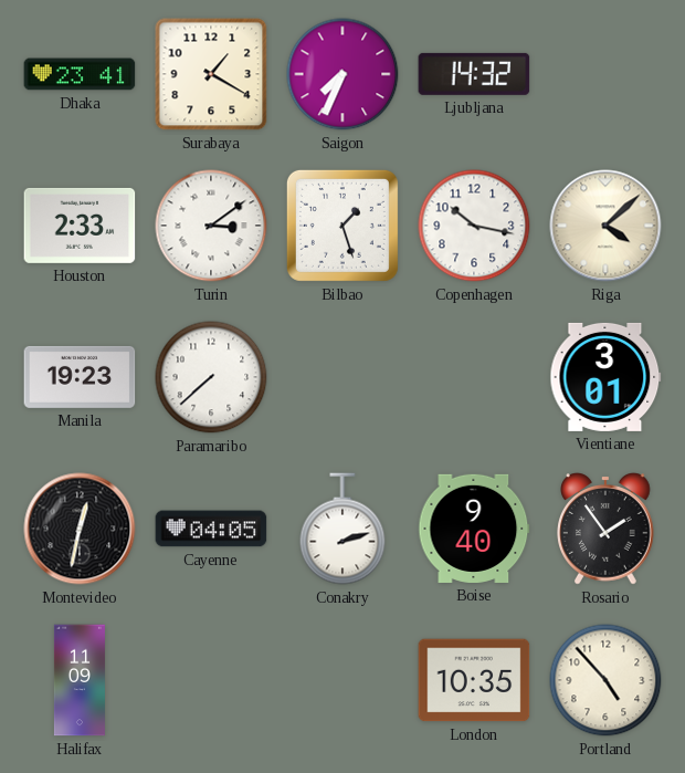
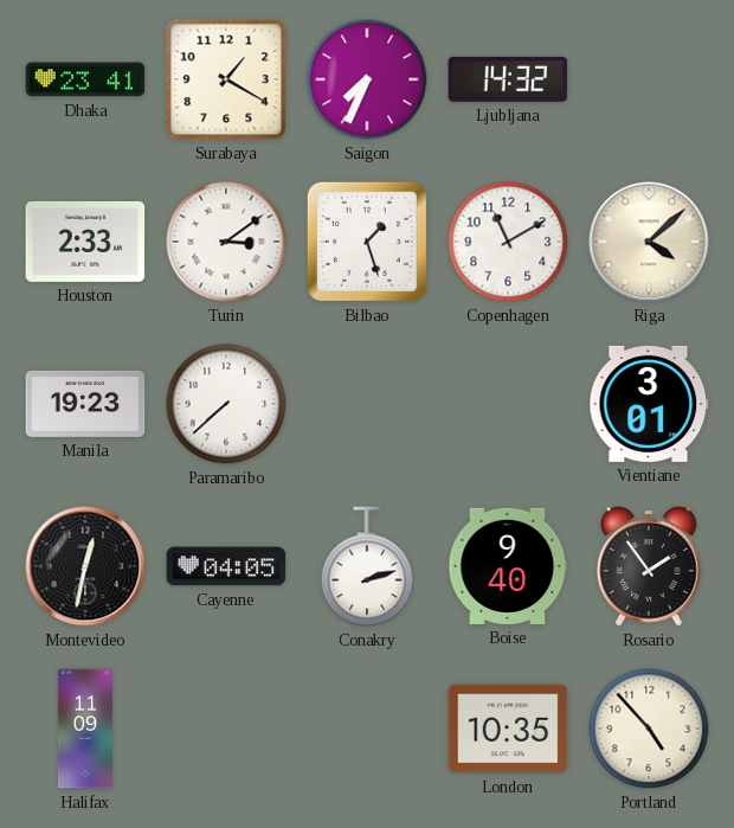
Copenhagen: 10:17 -> 11:10
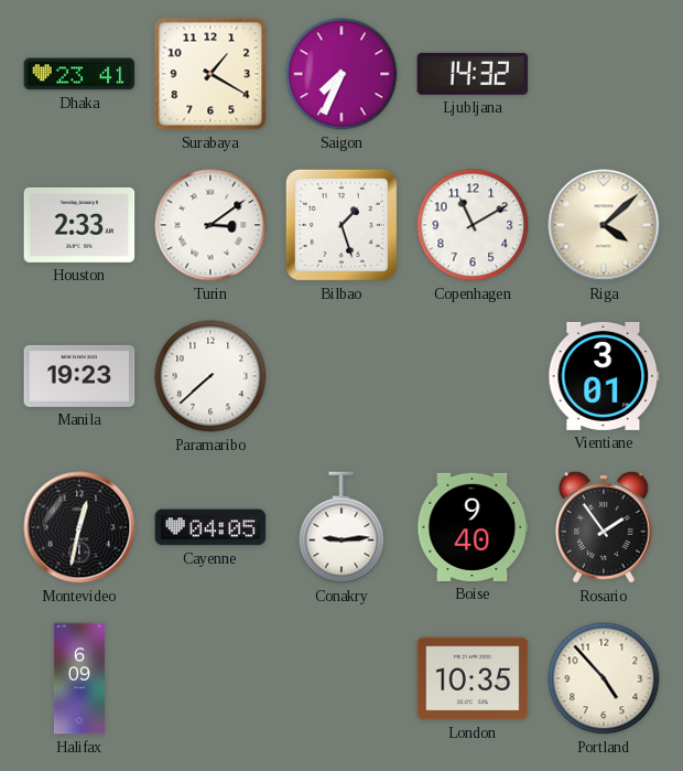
Conakry: 2:12 -> 9:14
Halifax: 11:09 -> 6:09
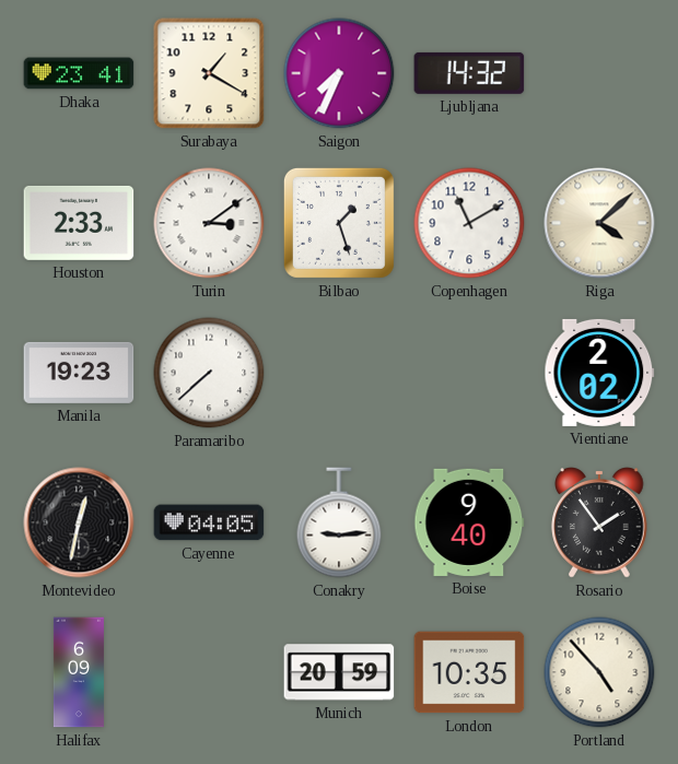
Vientiane: 3:01 -> 2:02
Munich: none -> 20:59
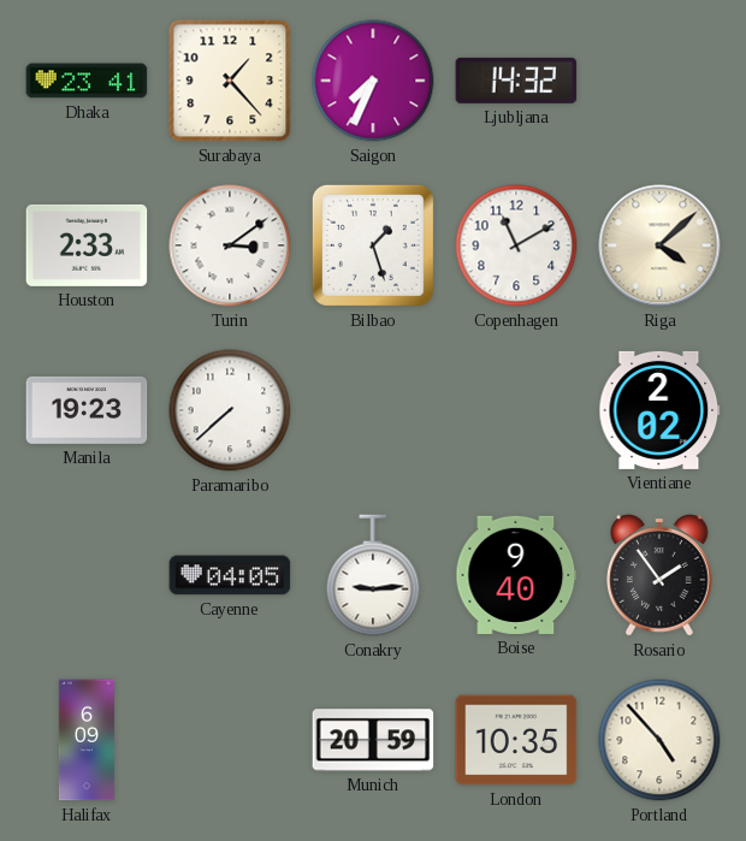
Surabaya: 1:20 -> 1:23
Montevideo: 12:32 -> none
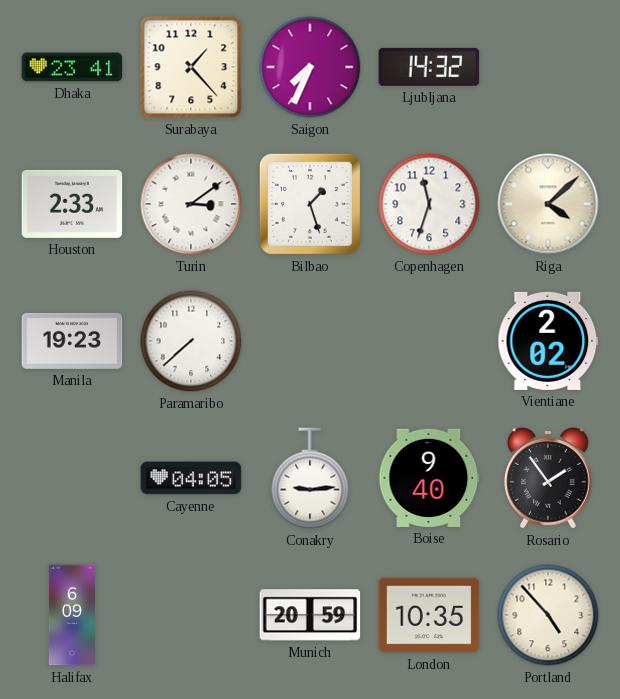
Copenhagen: 11:10 -> 11:33
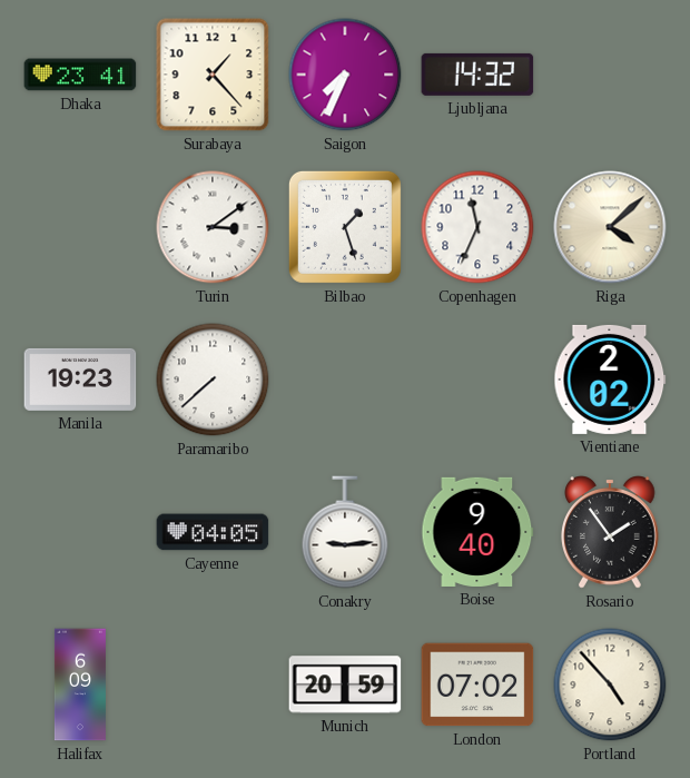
Houston: 2:33 -> none
Copenhagen: 11:33 -> 11:34
London: 10:35 -> 07:02
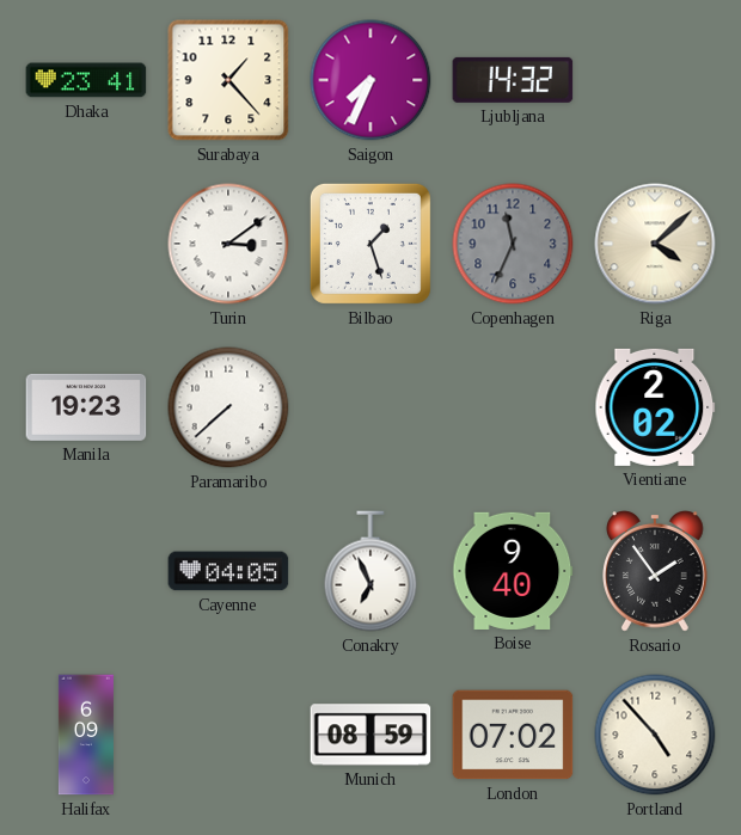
Copenhagen dial: white -> grey
Conakry: 9:14 -> 6:56
Munich: 20:59 -> 08:59
